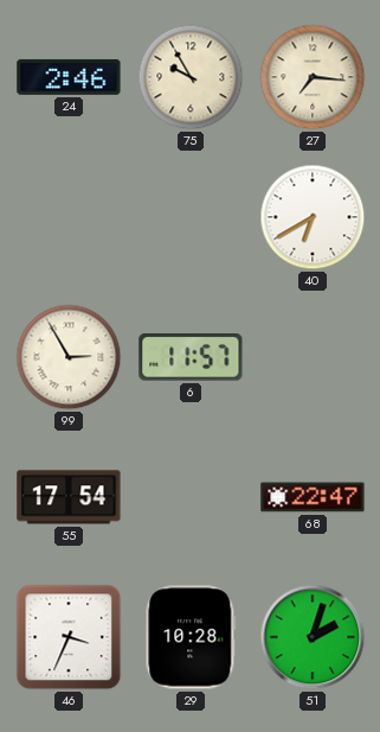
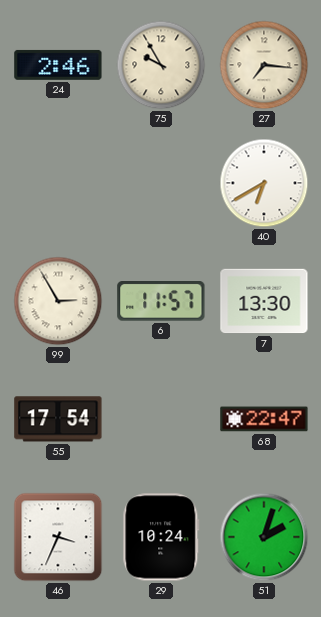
7: none -> 13:30
29: 10:28 -> 10:24
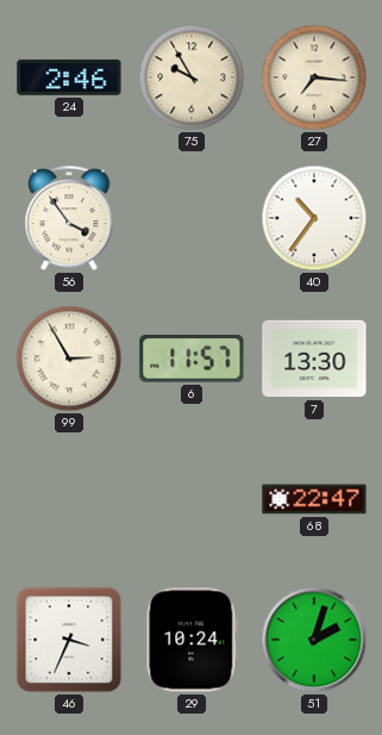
56: none -> 3:54
40: 6:40 -> 10:36
55: 17:54 -> none
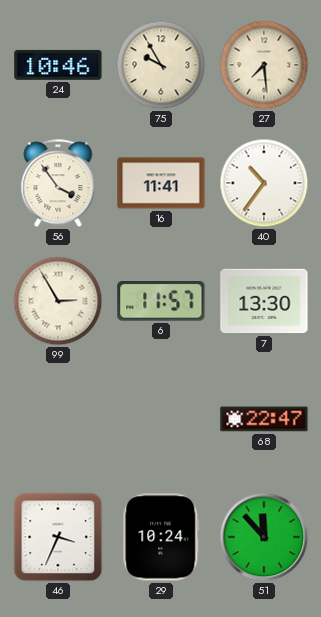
24: 2:46 -> 10:46
27: 7:16 -> 7:29
16: none -> 11:41
51: 2:03 -> 11:53
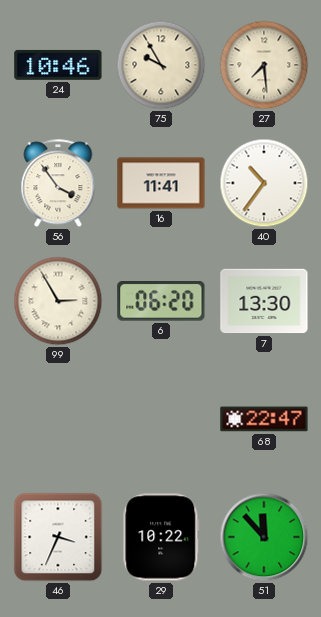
6: 11:57 -> 06:20
29: 10:24 -> 10:22
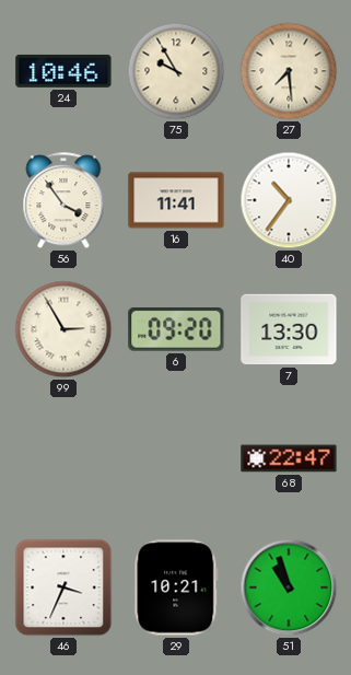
6: 06:20 -> 09:20
29: 10:22 -> 10:21
51: 11:53 -> 10:57
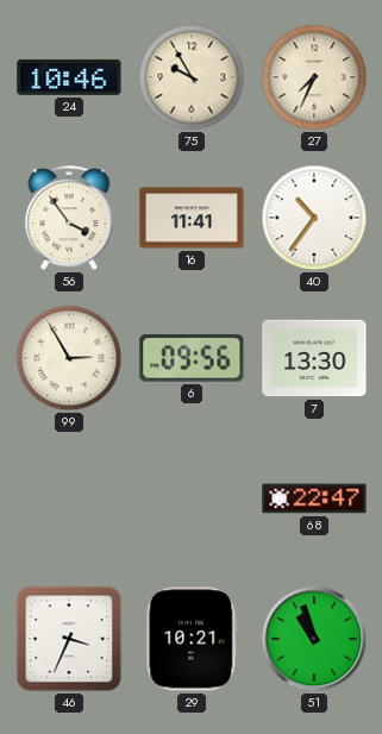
27: 7:29 -> 7:34
6: 09:20 -> 09:56
